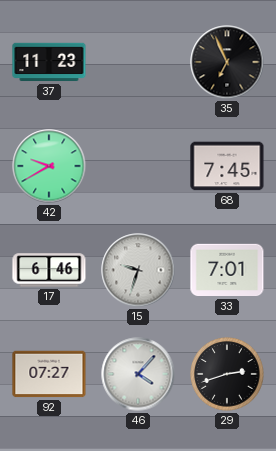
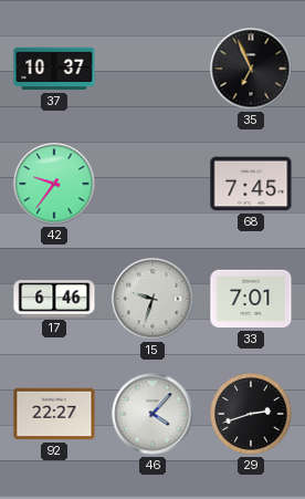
37: 11:23 -> 10:37
42: 9:40 -> 9:36
92: 07:27 -> 22:27
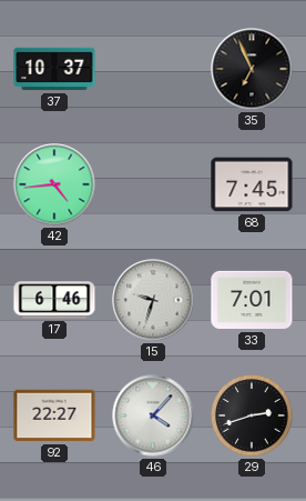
42: 9:36 -> 4:44
